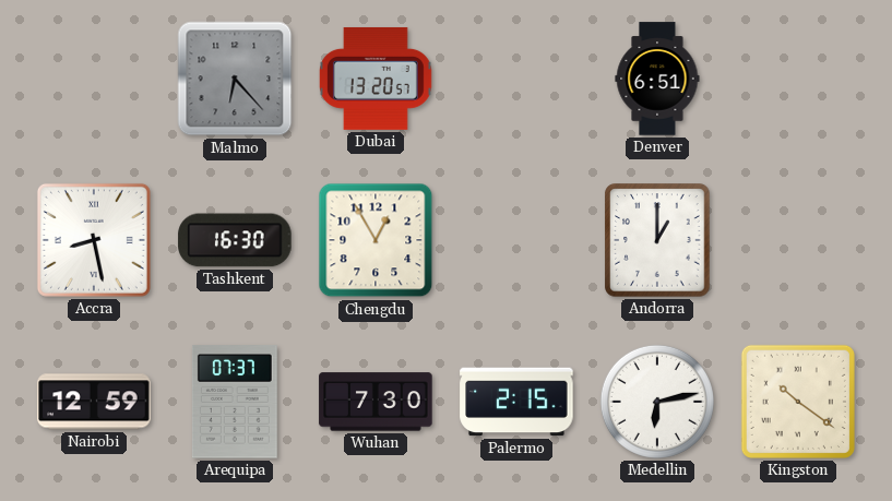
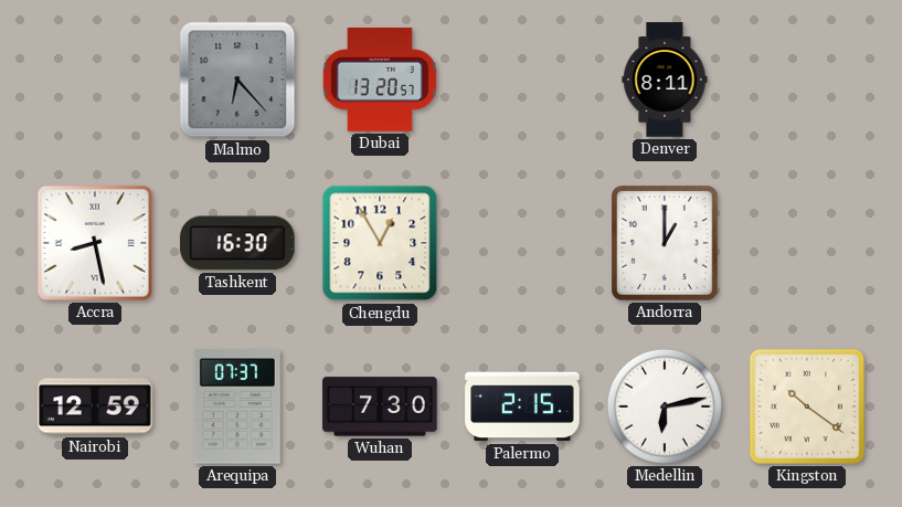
Denver: 6:51 -> 8:11
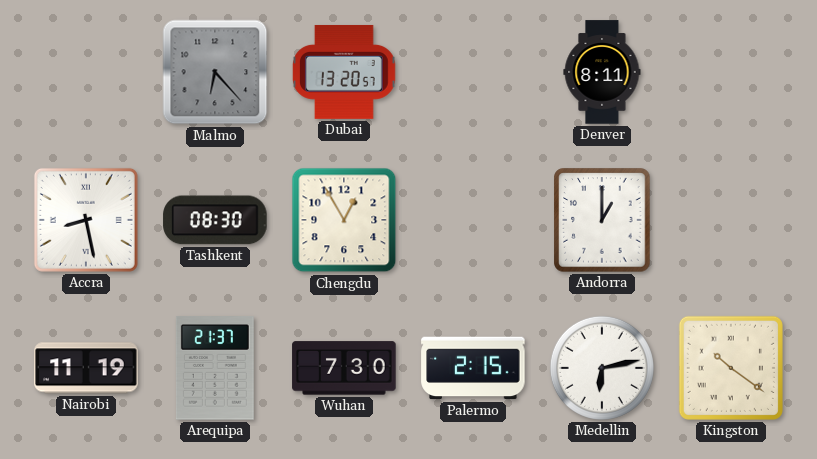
Tashkent: 16:30 -> 08:30
Nairobi: 12:59 -> 11:19
Arequipa: 07:37 -> 21:37
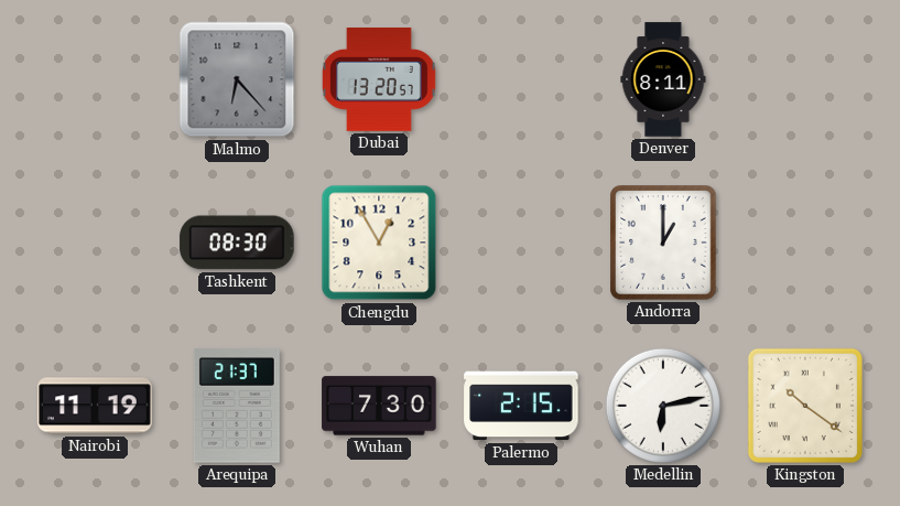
Accra: 8:28 -> none
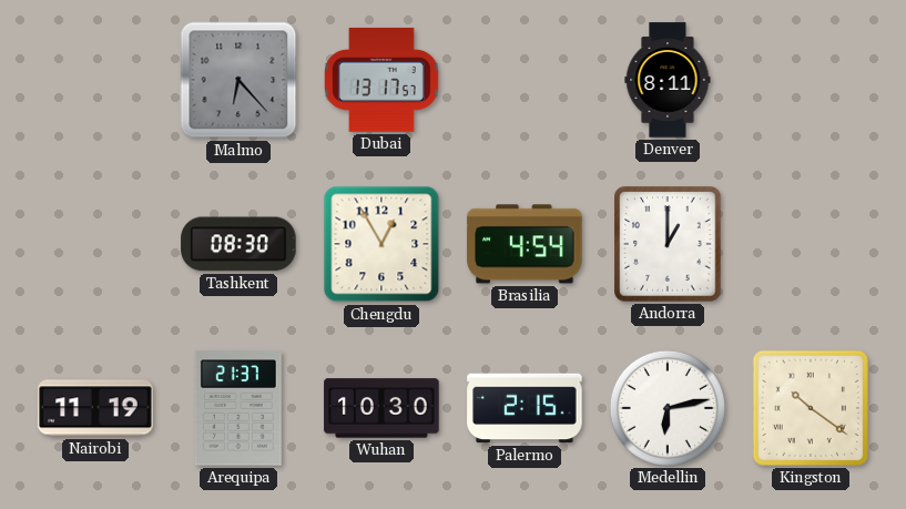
Dubai: 13:20 -> 13:17
Brasilia: none -> 4:54
Wuhan: 7:30 -> 10:30
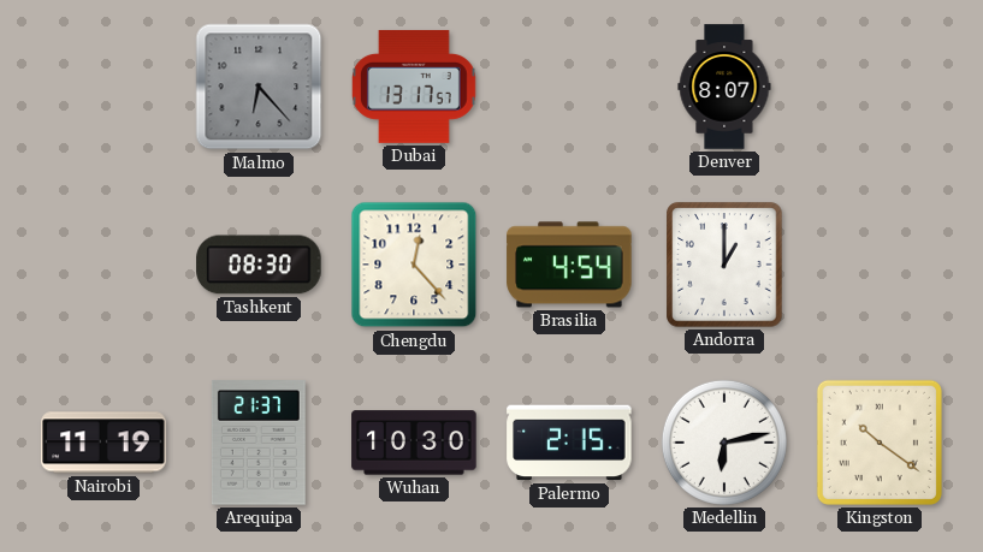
Denver: 8:11 -> 8:07
Chengdu: 12:55 -> 12:23
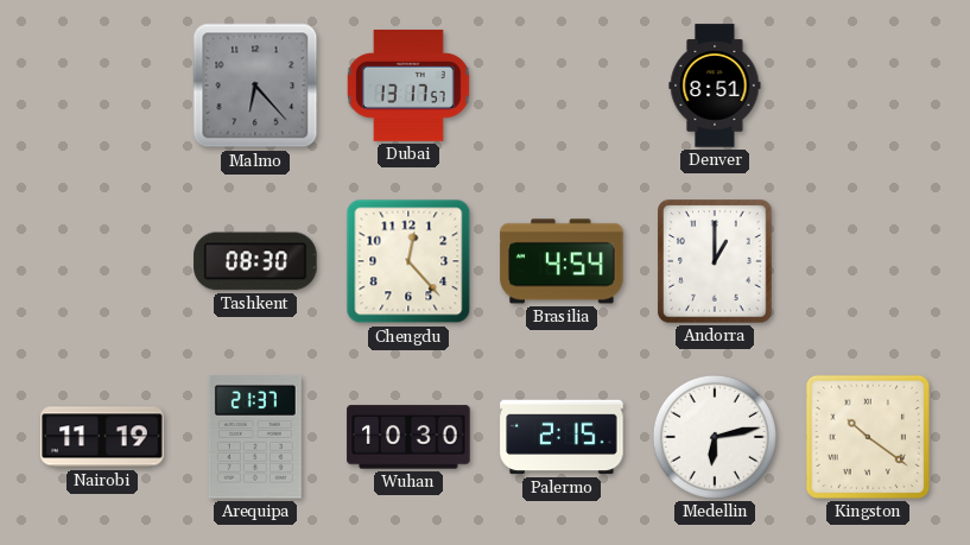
Denver: 8:07 -> 8:51
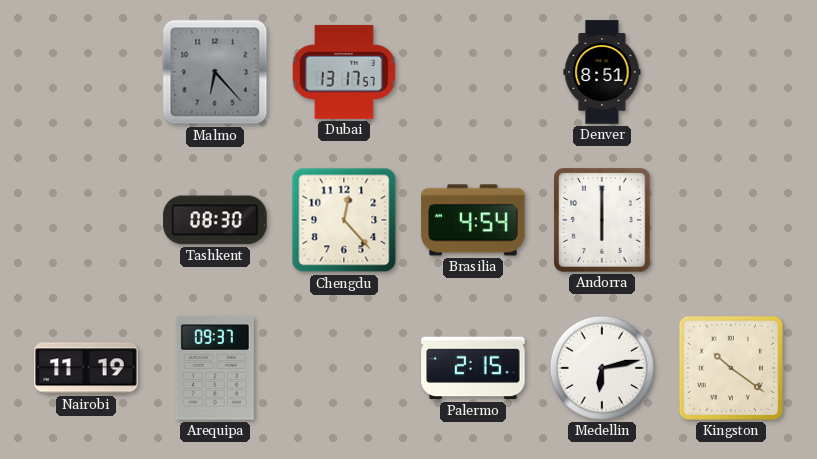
Andorra: 1:00 -> 6:00
Arequipa: 21:37 -> 09:37
Wuhan: 10:30 -> none
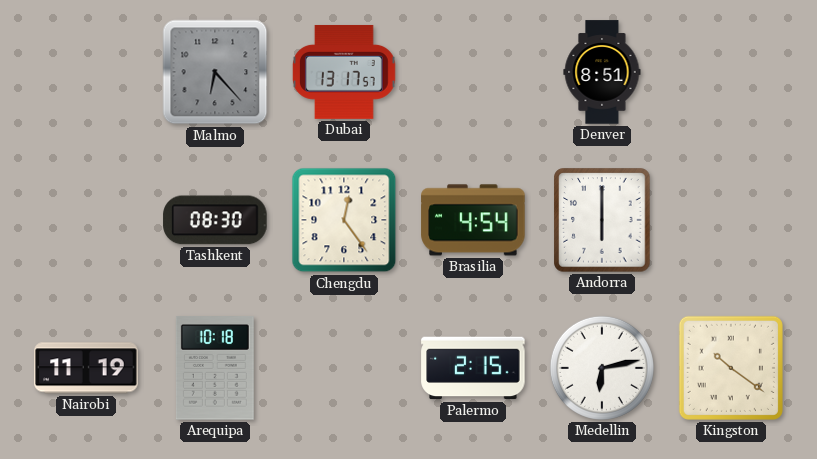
Chengdu: 12:23 -> 12:24
Arequipa: 09:37 -> 10:18
